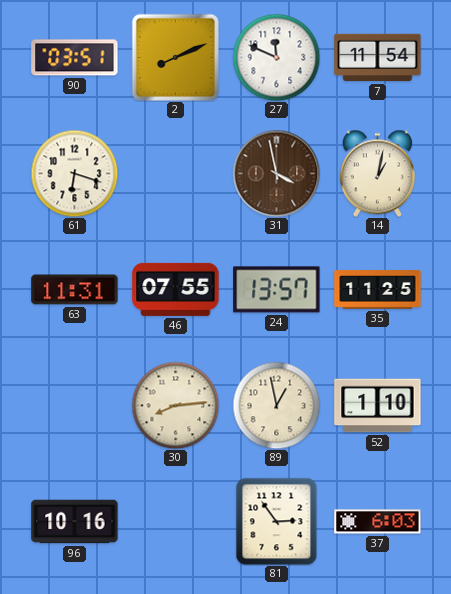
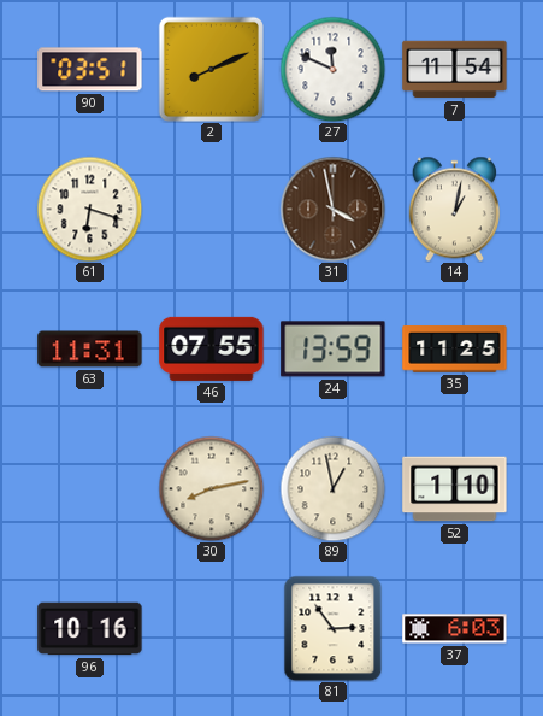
24: 13:57 -> 13:59
30: 8:14 -> 8:13
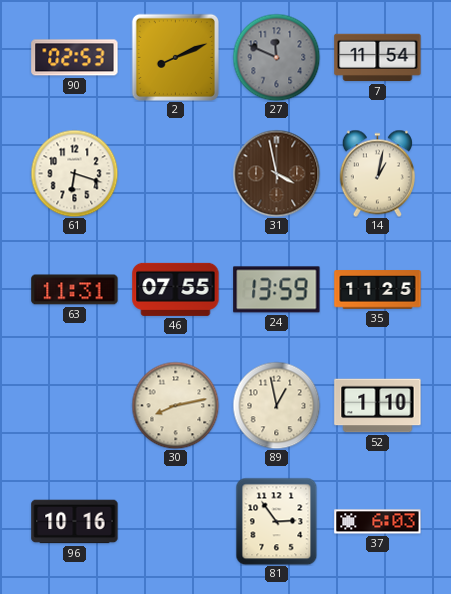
90: 03:51 -> 02:53
27 dial: white -> grey
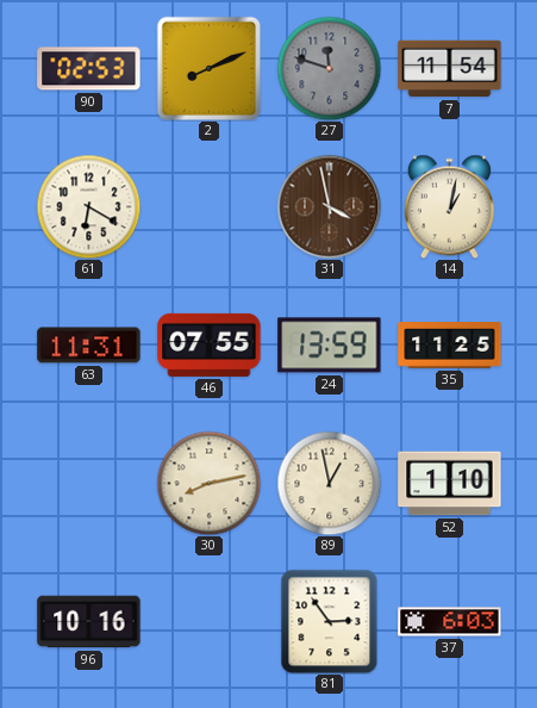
27: 11:49 -> 11:48
61: 6:18 -> 6:20
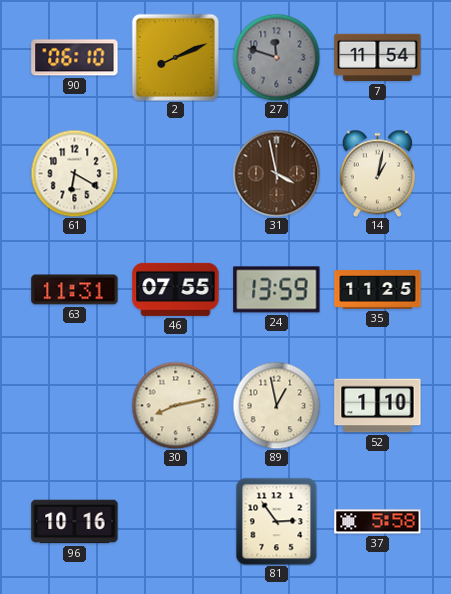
90: 02:53 -> 06:10
37: 6:03 -> 5:58
